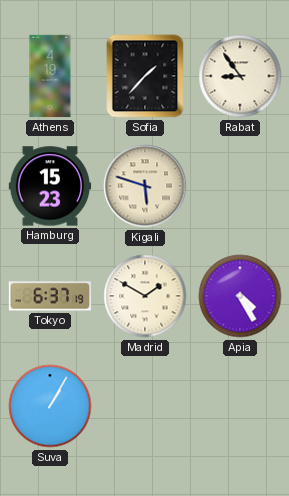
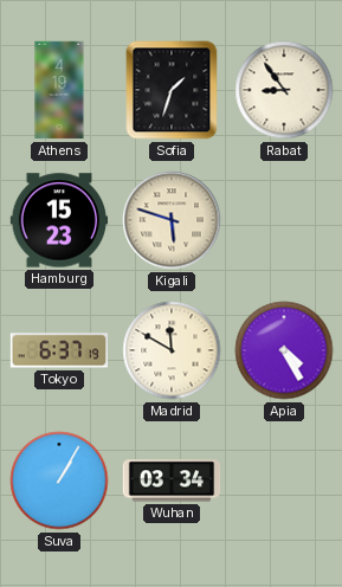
Sofia: 1:37 -> 1:33
Madrid: 1:50 -> 11:50
Wuhan: none -> 03:34
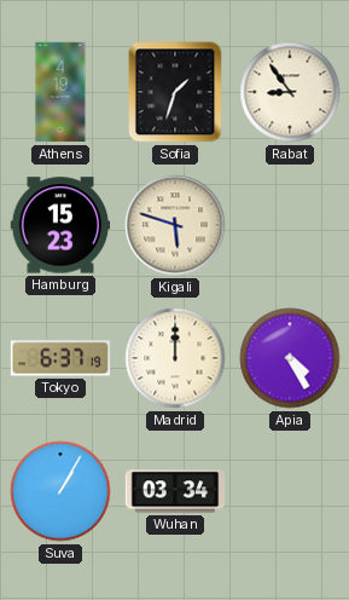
Madrid: 11:50 -> 12:00
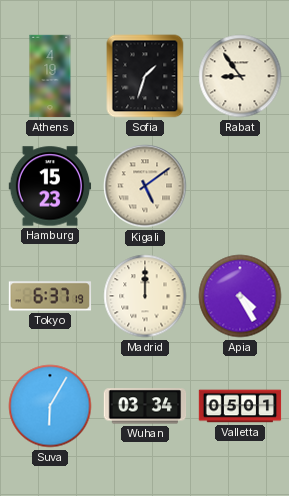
Kigali: 5:48 -> 5:09
Suva: 1:05 -> 6:05
Valletta: none -> 05:01
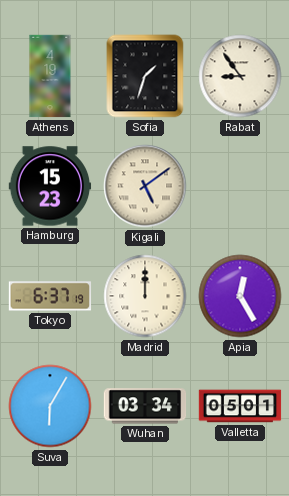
Apia: 4:25 -> 12:25
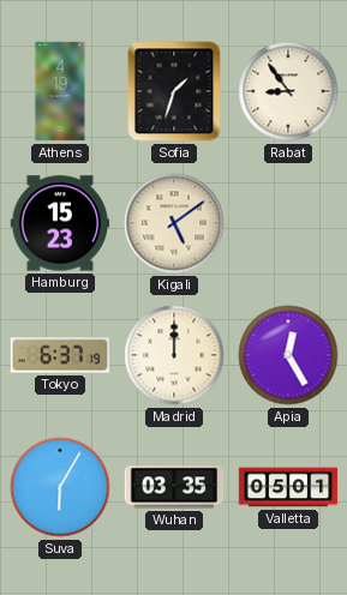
Wuhan: 03:34 -> 03:35
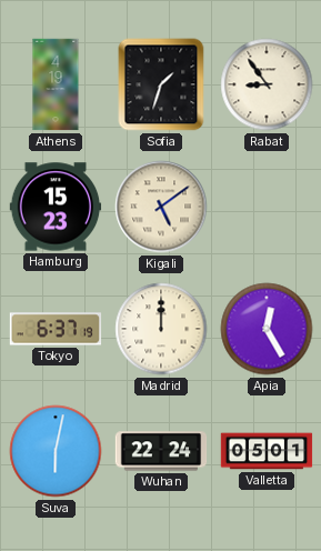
Suva: 6:05 -> 6:02
Wuhan: 03:35 -> 22:24
